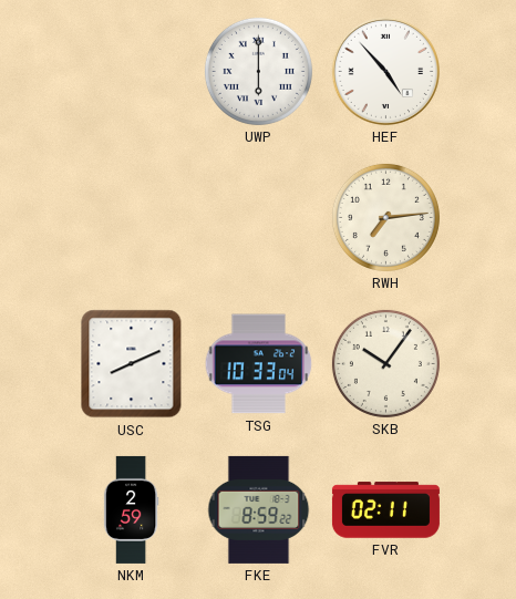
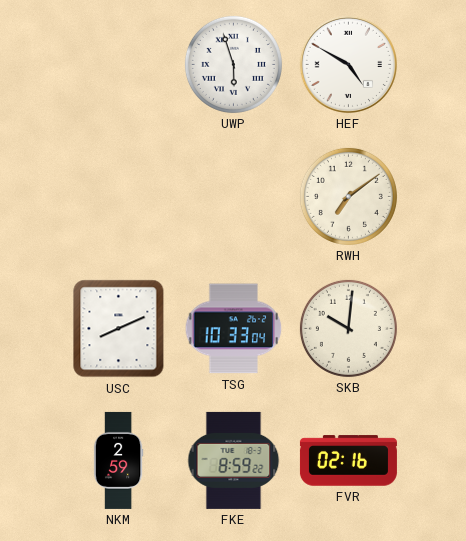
UWP: 6:00 -> 5:57
HEF: 4:53 -> 4:50
RWH: 7:14 -> 7:09
SKB: 10:06 -> 10:01
FVR: 02:11 -> 02:16
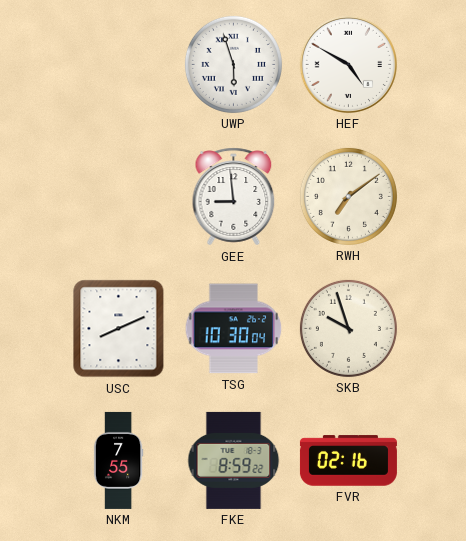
GEE: none -> 8:59
TSG: 10:33 -> 10:30
SKB: 10:01 -> 9:57
NKM: 2:59 -> 7:55
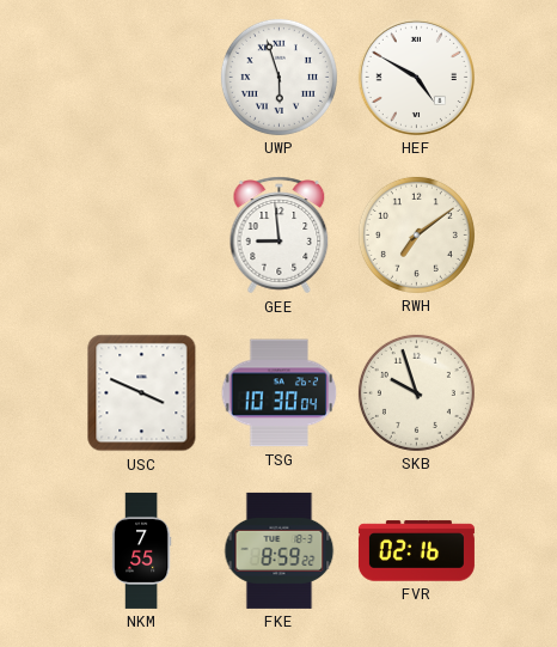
USC: 8:11 -> 3:49
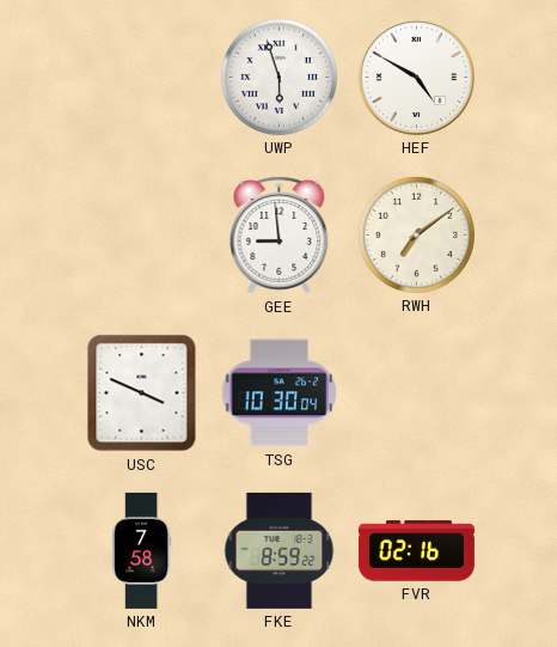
SKB: 9:57 -> none
NKM: 7:55 -> 7:58
